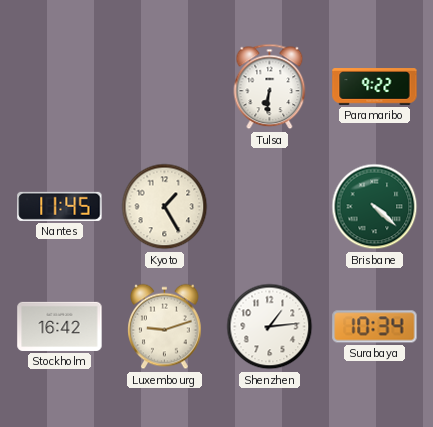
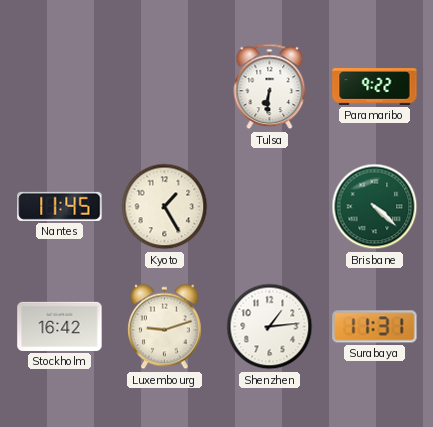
Surabaya: 10:34 -> 11:31
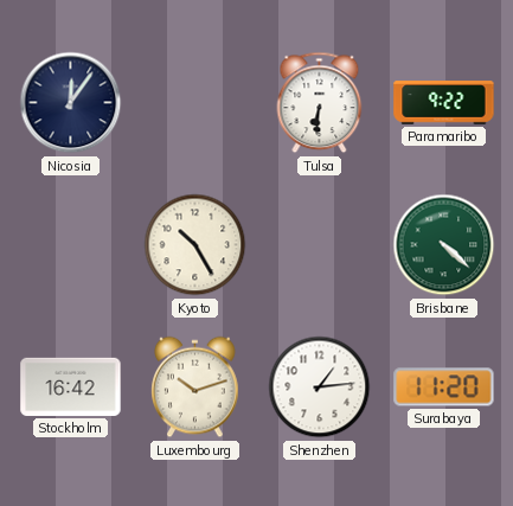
Nicosia: none -> 12:06
Nantes: 11:45 -> none
Kyoto: 1:25 -> 10:25
Luxembourg: 9:12 -> 10:12
Surabaya: 11:31 -> 11:20
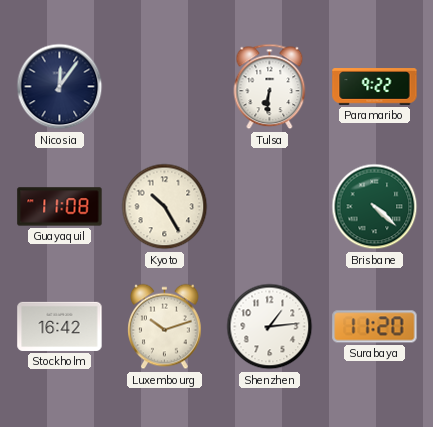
Guayaquil: none -> 11:08
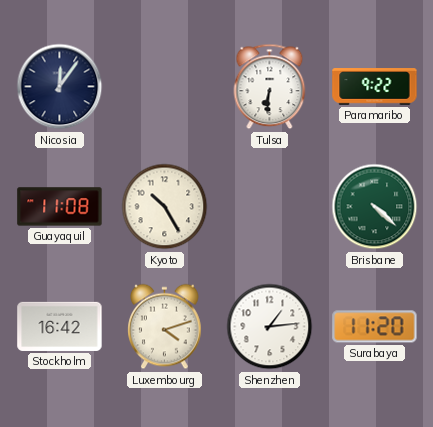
Luxembourg: 10:12 -> 4:12
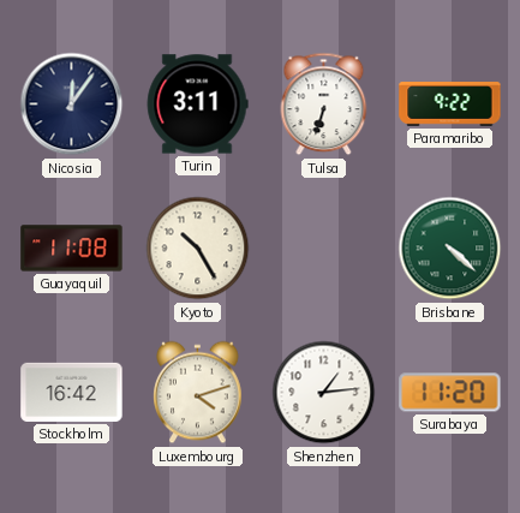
Turin: none -> 3:11
Tulsa: 6:31 -> 6:33
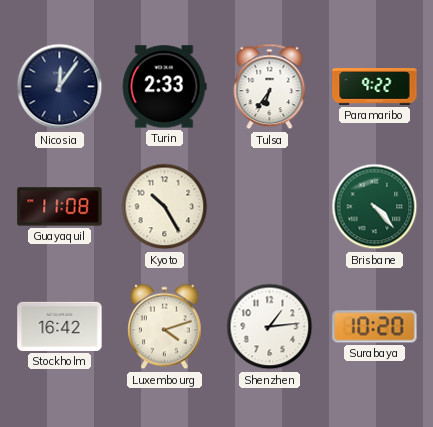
Turin: 3:11 -> 2:33
Tulsa: 6:33 -> 6:36
Brisbane: 4:22 -> 4:23
Surabaya: 11:20 -> 10:20
